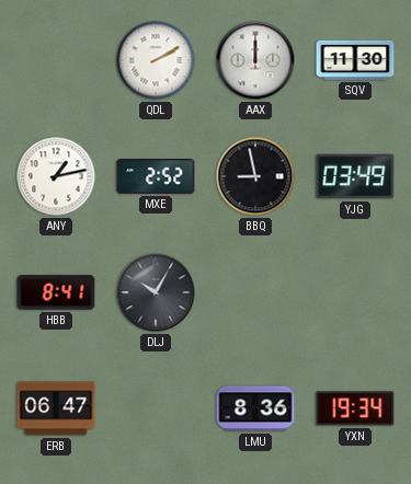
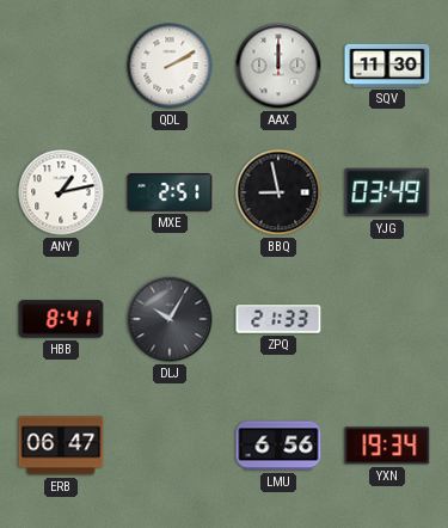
MXE: 2:52 -> 2:51
ZPQ: none -> 21:33
LMU: 8:36 -> 6:56
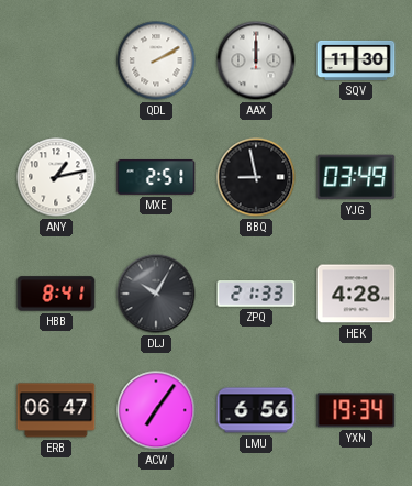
HEK: none -> 4:28
ACW: none -> 7:06
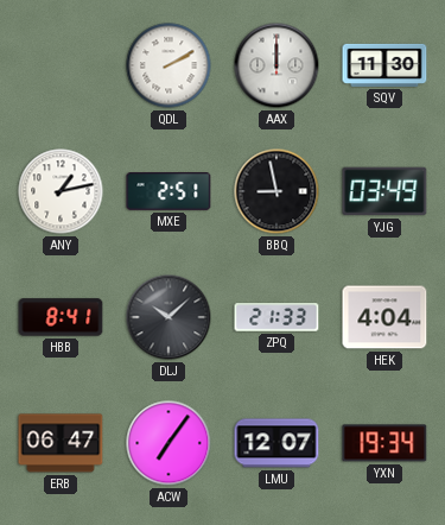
DLJ: 10:05 -> 10:08
HEK: 4:28 -> 4:04
LMU: 6:56 -> 12:07
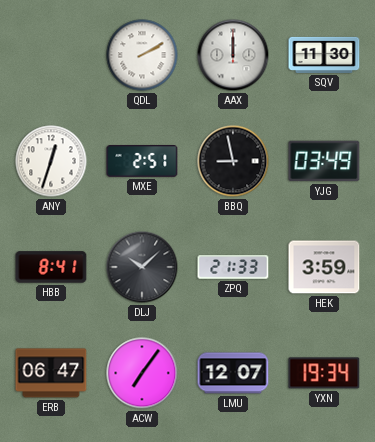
ANY: 1:13 -> 12:33
HEK: 4:04 -> 3:59
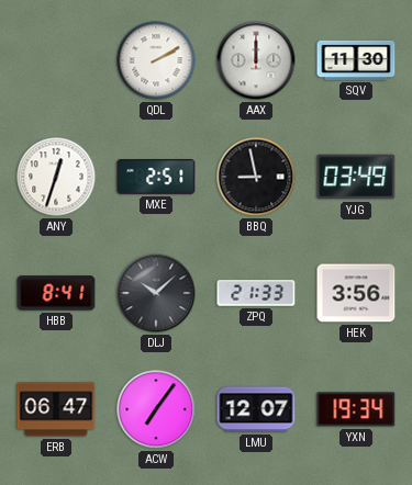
HEK: 3:59 -> 3:56
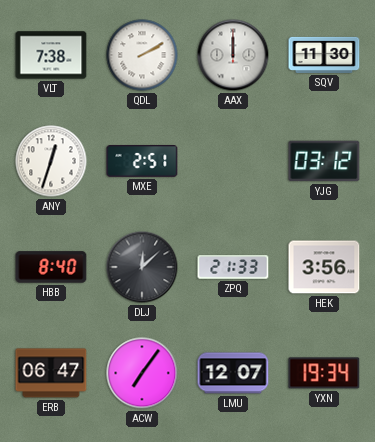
VLT: none -> 7:38
BBQ: 8:58 -> none
YJG: 03:49 -> 03:12
HBB: 8:41 -> 8:40
DLJ: 10:08 -> 12:08
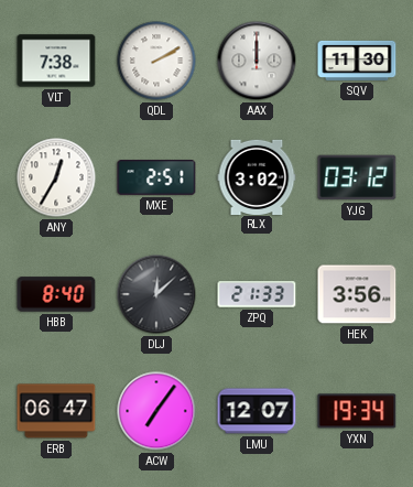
ANY: 12:33 -> 12:35
RLX: none -> 3:02
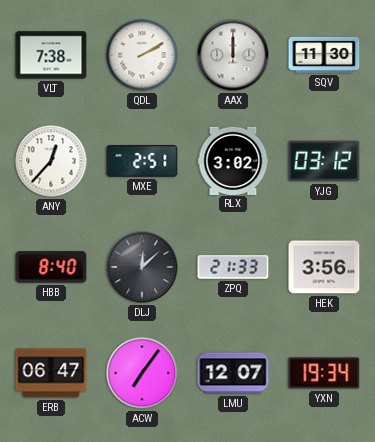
ANY: 12:35 -> 12:37
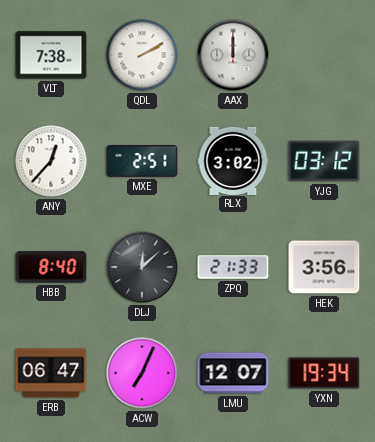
SQV: 11:30 -> none
ACW: 7:06 -> 7:04
